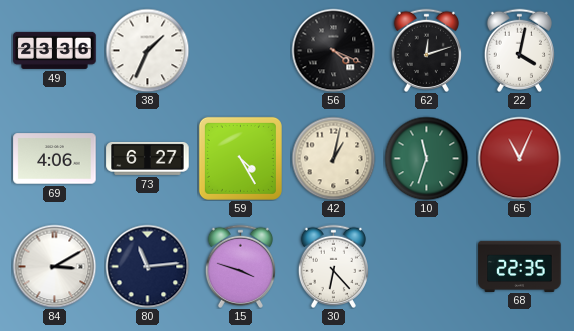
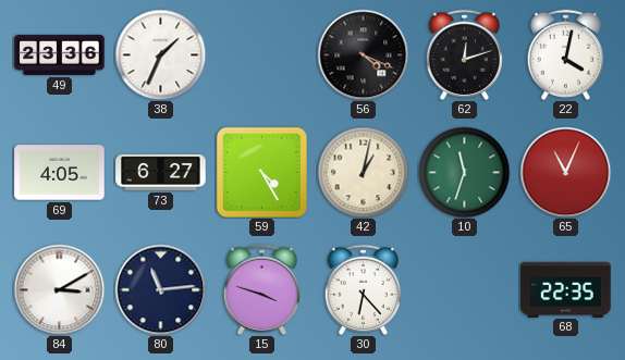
69: 4:06 -> 4:05
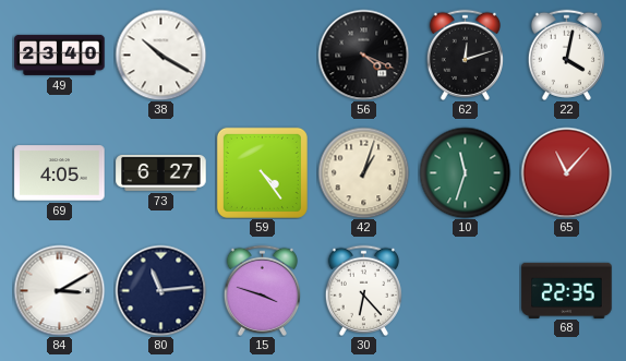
49: 23:36 -> 23:40
38: 1:34 -> 10:20
59: 4:25 -> 4:24
42: 1:02 -> 1:03
65: 11:04 -> 11:07
